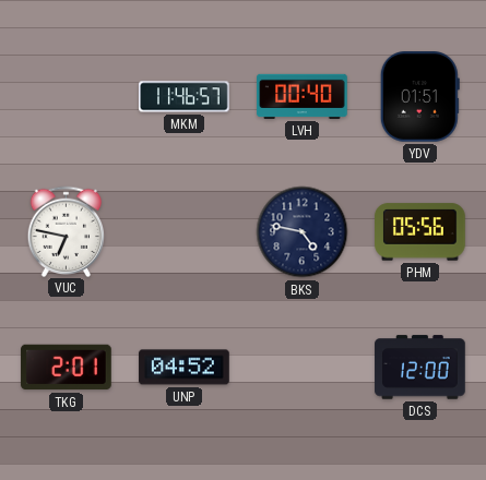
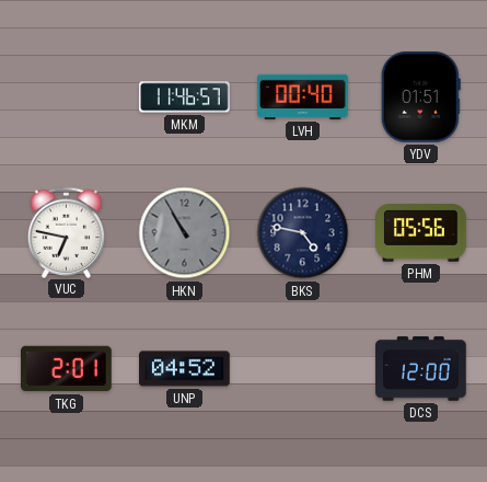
HKN: none -> 10:55
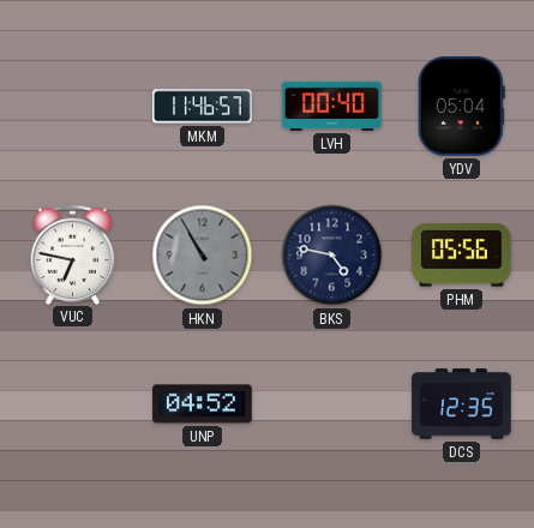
YDV: 01:51 -> 05:04
TKG: 2:01 -> none
DCS: 12:00 -> 12:35
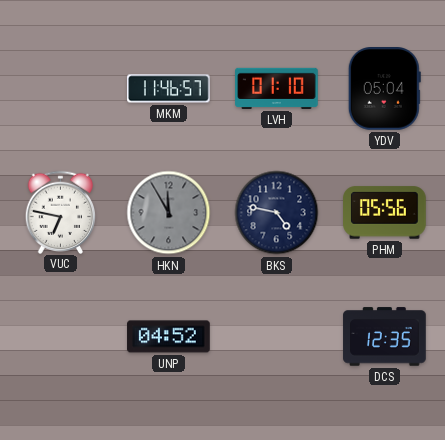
LVH: 00:40 -> 01:10
HKN: 10:55 -> 11:55
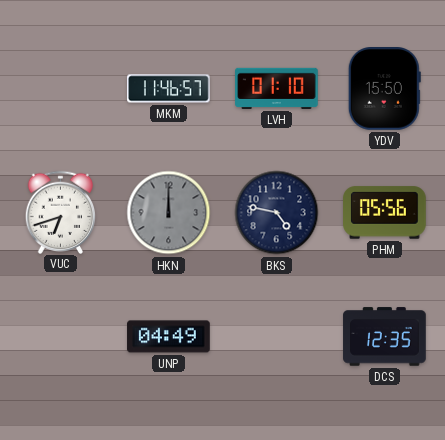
YDV: 05:04 -> 15:50
VUC: 6:47 -> 6:42
HKN: 11:55 -> 12:00
UNP: 04:52 -> 04:49
